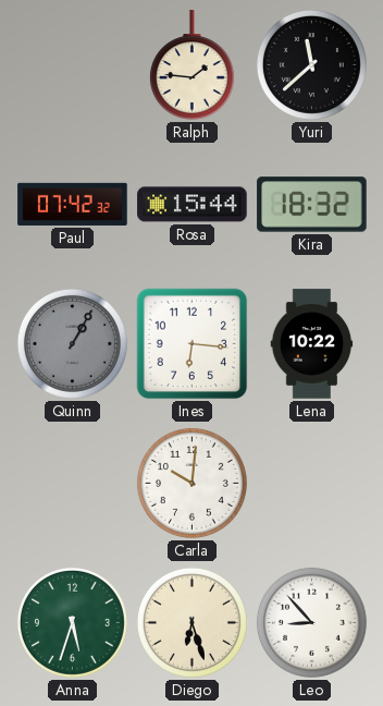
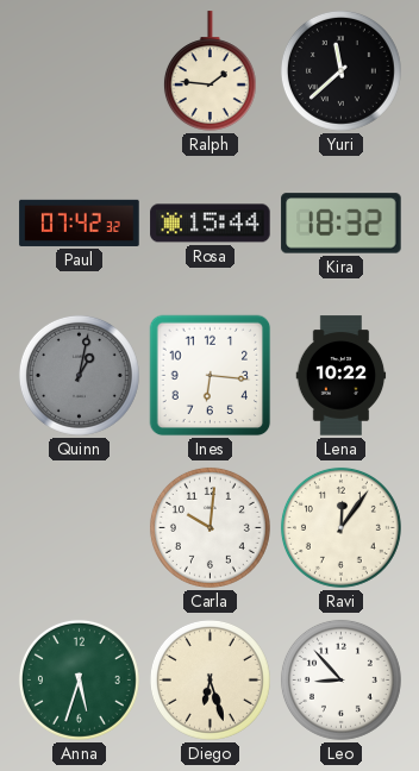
Quinn: 1:05 -> 1:02
Ravi: none -> 12:06
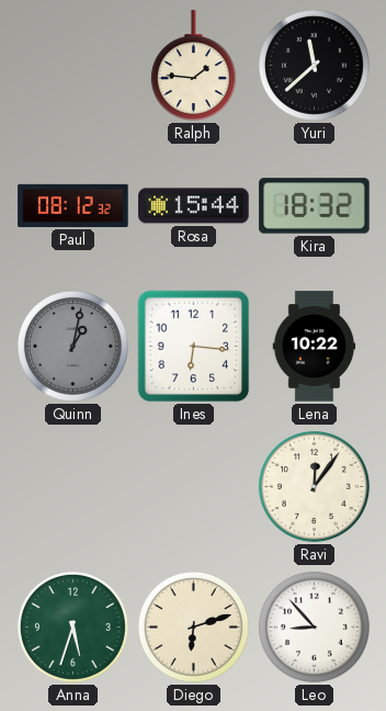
Paul: 07:42 -> 08:12
Carla: 10:01 -> none
Diego: 6:27 -> 6:12
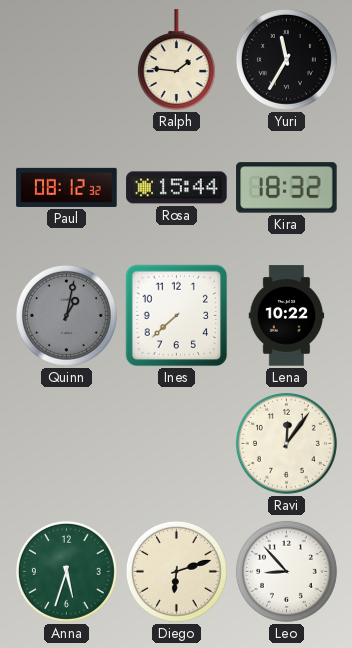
Yuri: 11:38 -> 11:35
Ines: 6:16 -> 7:38
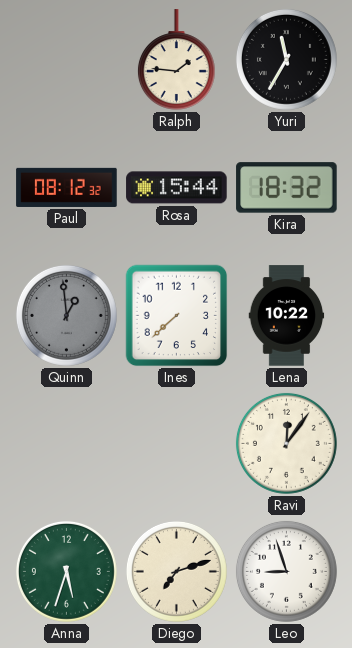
Quinn: 1:02 -> 12:59
Diego: 6:12 -> 7:12
Leo: 8:53 -> 8:57
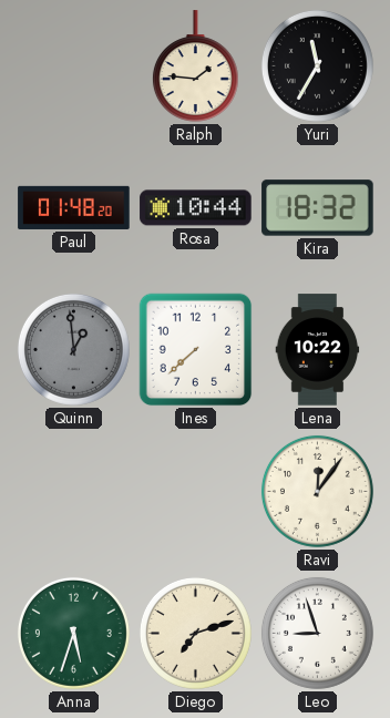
Paul: 08:12 -> 01:48
Rosa: 15:44 -> 10:44
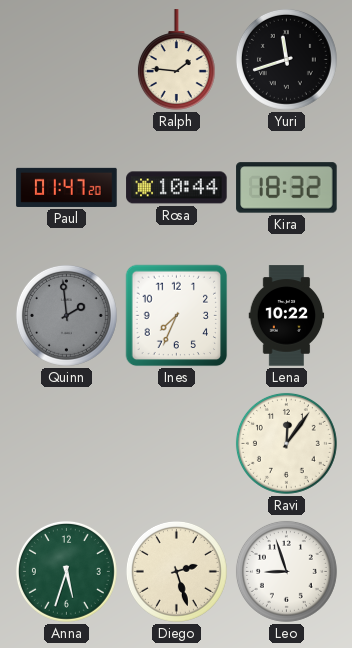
Yuri: 11:35 -> 11:42
Paul: 01:48 -> 01:47
Quinn: 12:59 -> 1:59
Ines: 7:38 -> 7:34
Diego: 7:12 -> 2:27
